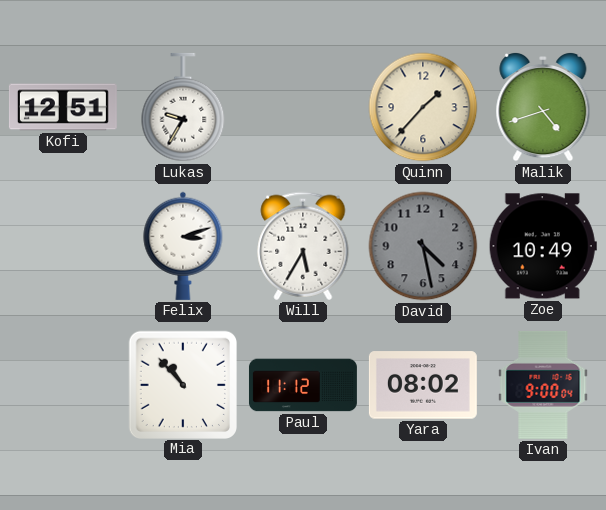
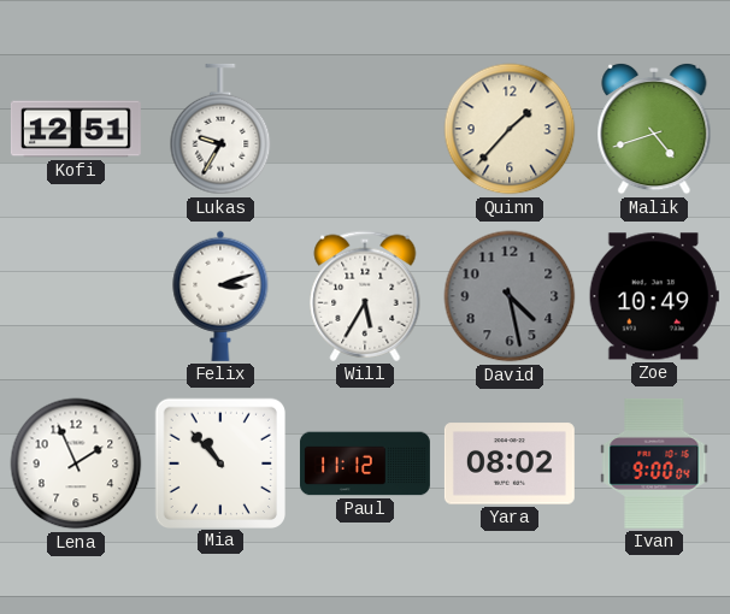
Lena: none -> 1:56
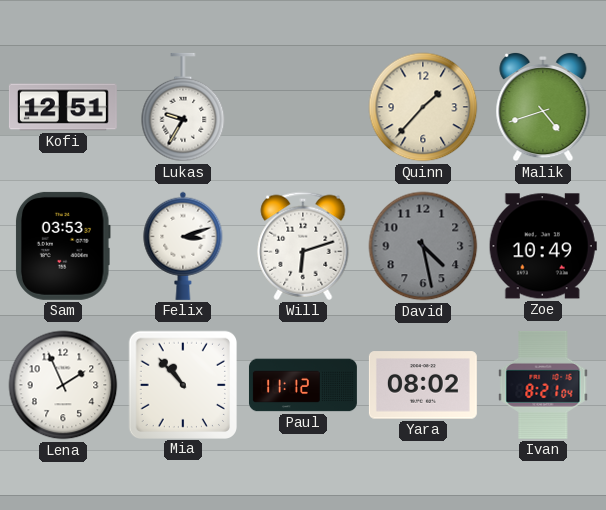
Sam: none -> 03:53
Will: 5:35 -> 6:12
Ivan: 9:00 -> 8:21
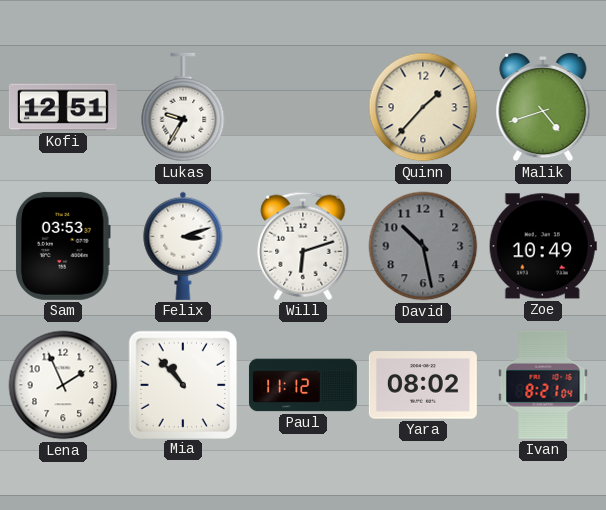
David: 4:28 -> 10:28
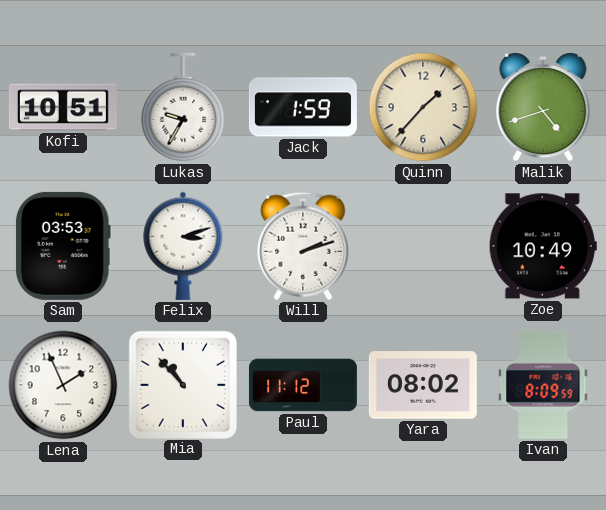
Kofi: 12:51 -> 10:51
Jack: none -> 1:59
Will: 6:12 -> 2:12
David: 10:28 -> none
Ivan: 8:21 -> 8:09
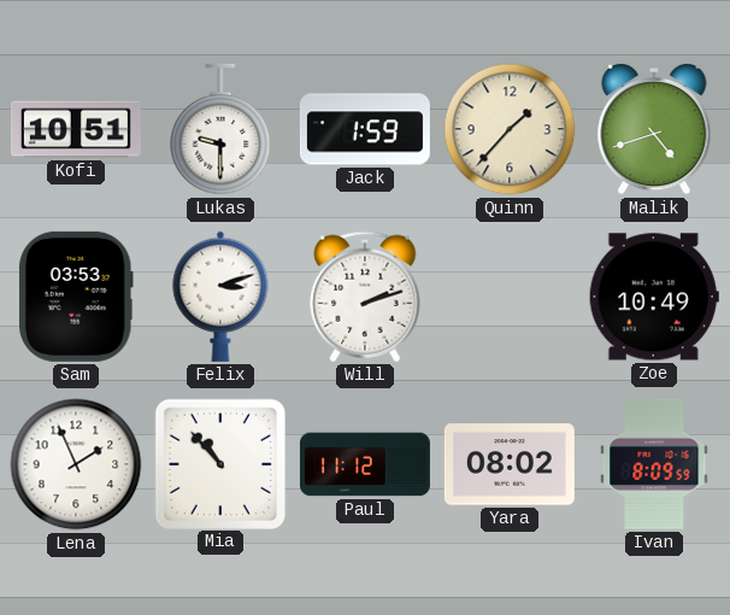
Lukas: 9:35 -> 9:30
